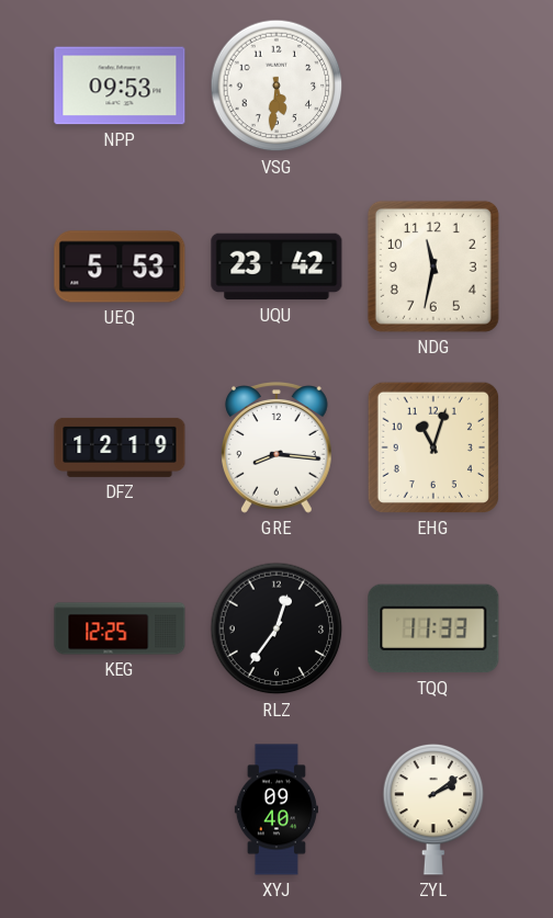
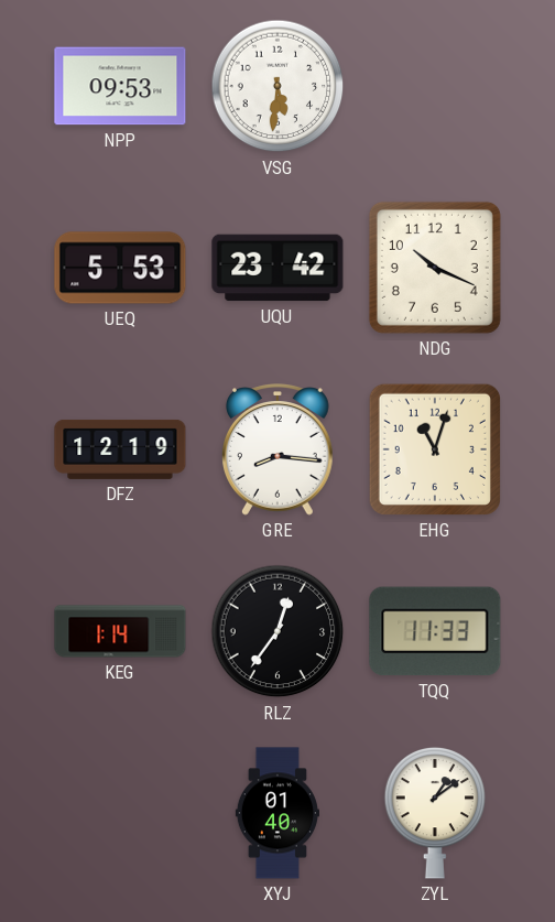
NDG: 11:32 -> 10:19
KEG: 12:25 -> 1:14
XYJ: 09:40 -> 01:40
ZYL: 2:09 -> 1:09
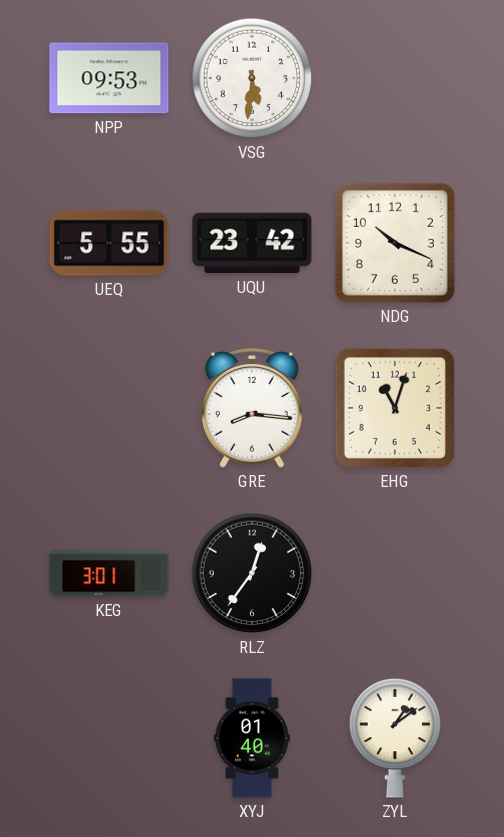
UEQ: 5:53 -> 5:55
DFZ: 12:19 -> none
KEG: 1:14 -> 3:01
TQQ: 11:33 -> none
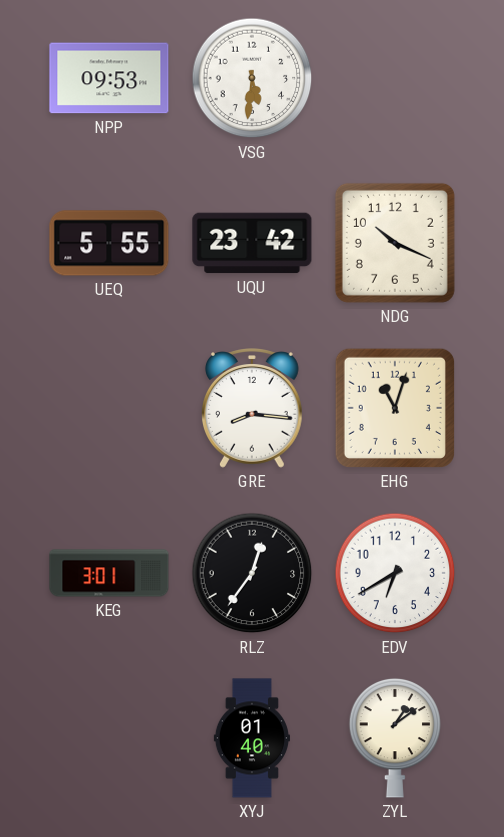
EDV: none -> 6:40
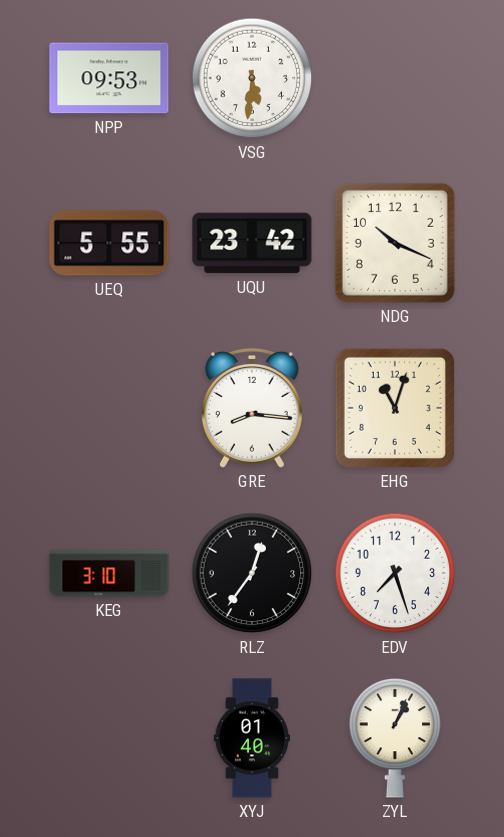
KEG: 3:01 -> 3:10
EDV: 6:40 -> 7:27
ZYL: 1:09 -> 1:04
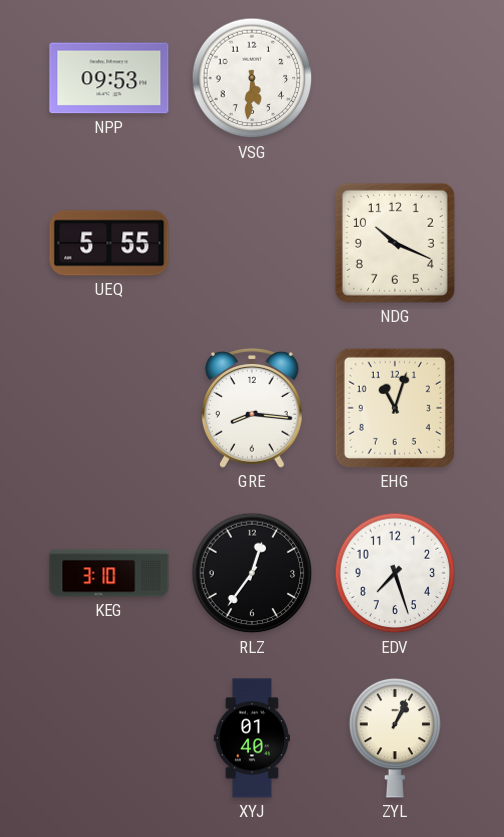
UQU: 23:42 -> none
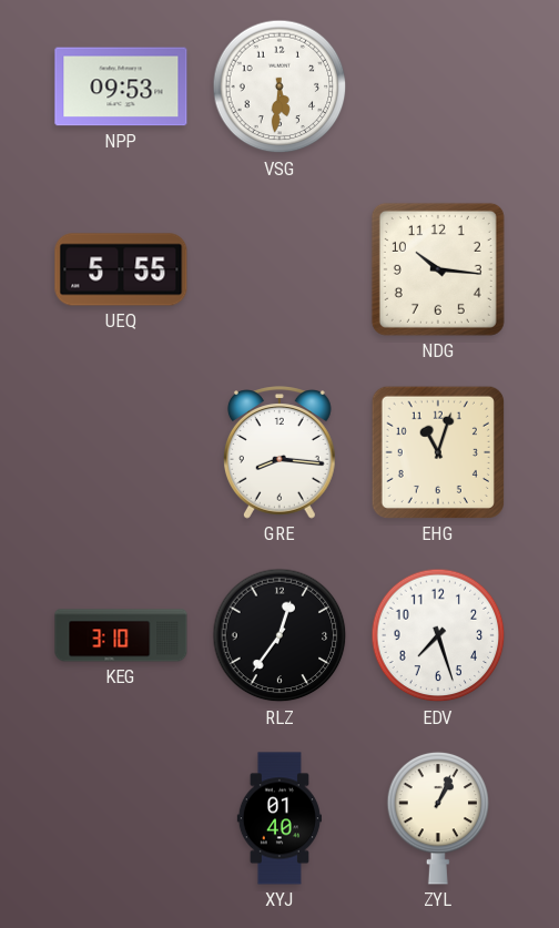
NDG: 10:19 -> 10:16
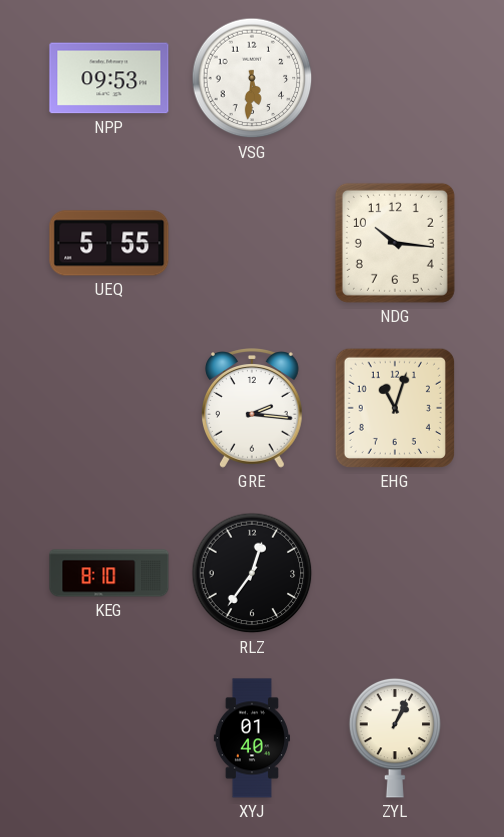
GRE: 8:16 -> 2:16
KEG: 3:10 -> 8:10
EDV: 7:27 -> none
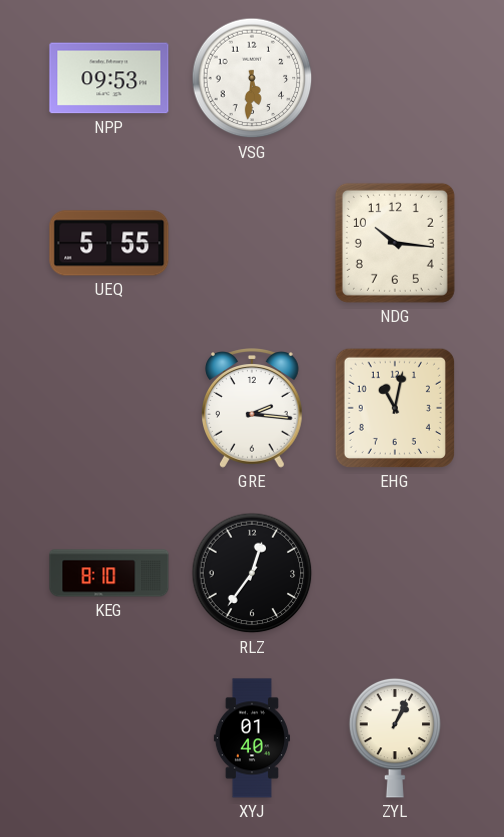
EHG: 11:03 -> 11:02
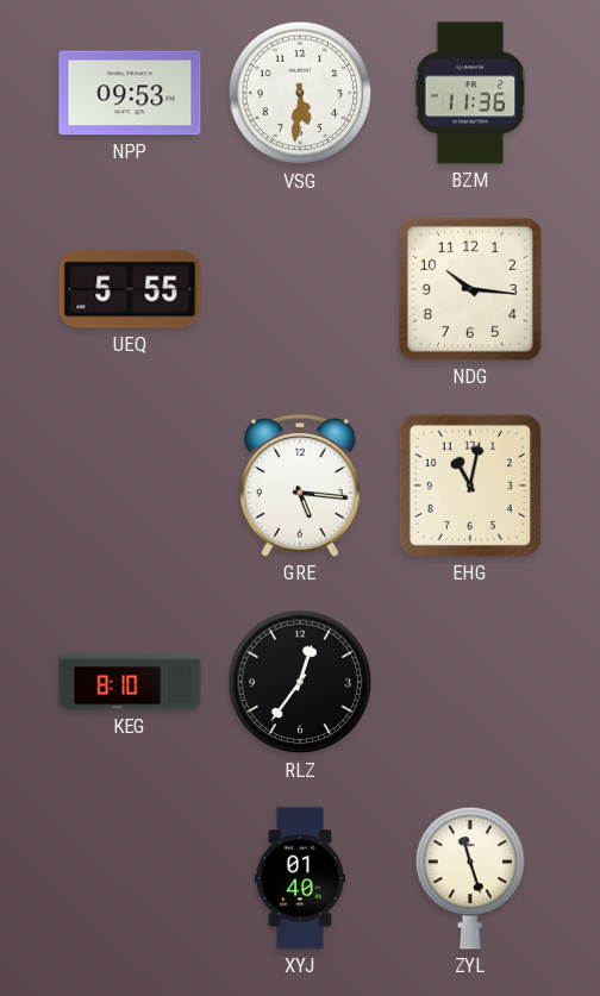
BZM: none -> 11:36
GRE: 2:16 -> 5:16
ZYL: 1:04 -> 11:27
